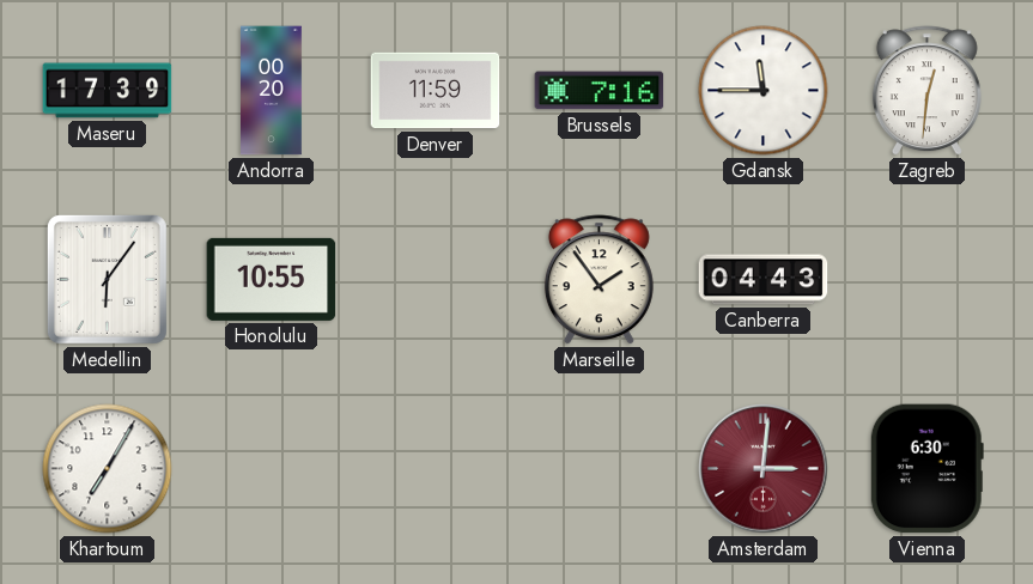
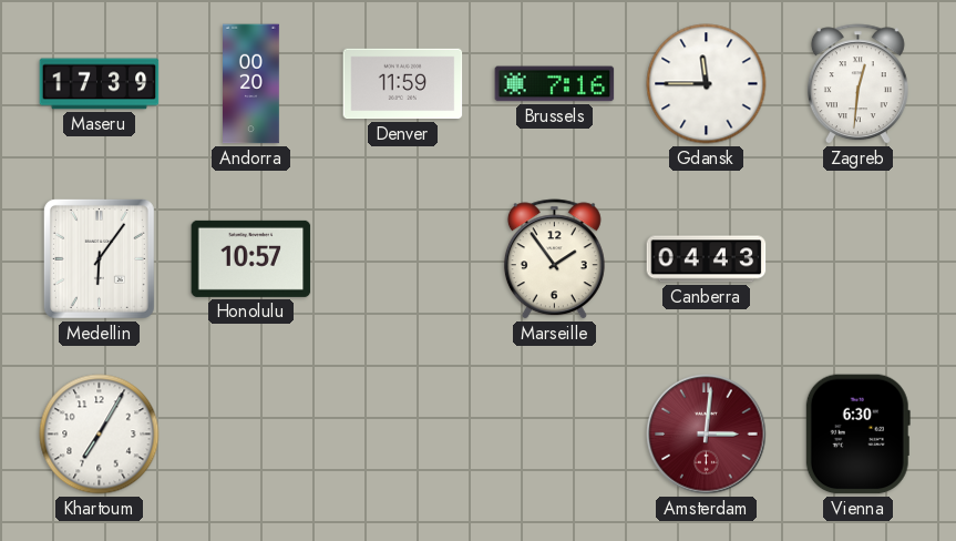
Honolulu: 10:55 -> 10:57
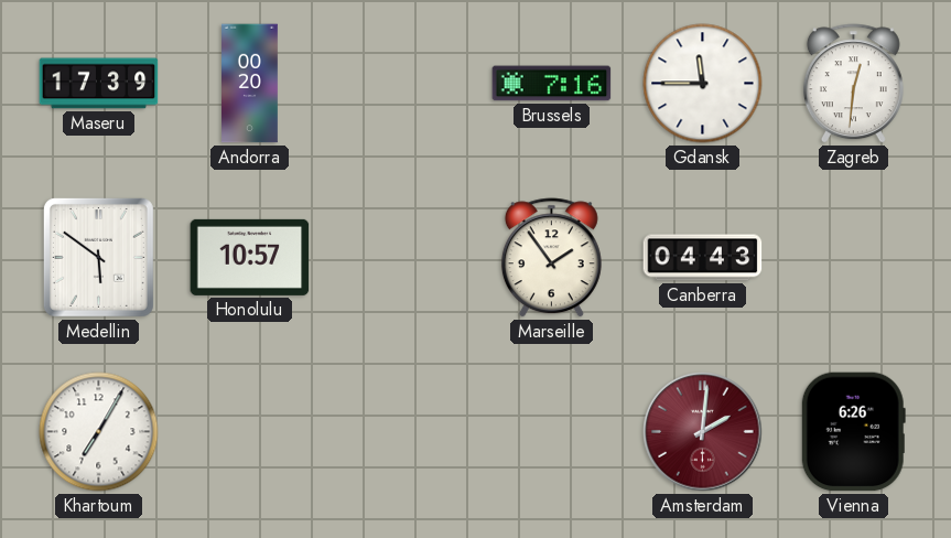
Denver: 11:59 -> none
Medellin: 6:06 -> 5:51
Amsterdam: 3:01 -> 2:01
Vienna: 6:30 -> 6:26
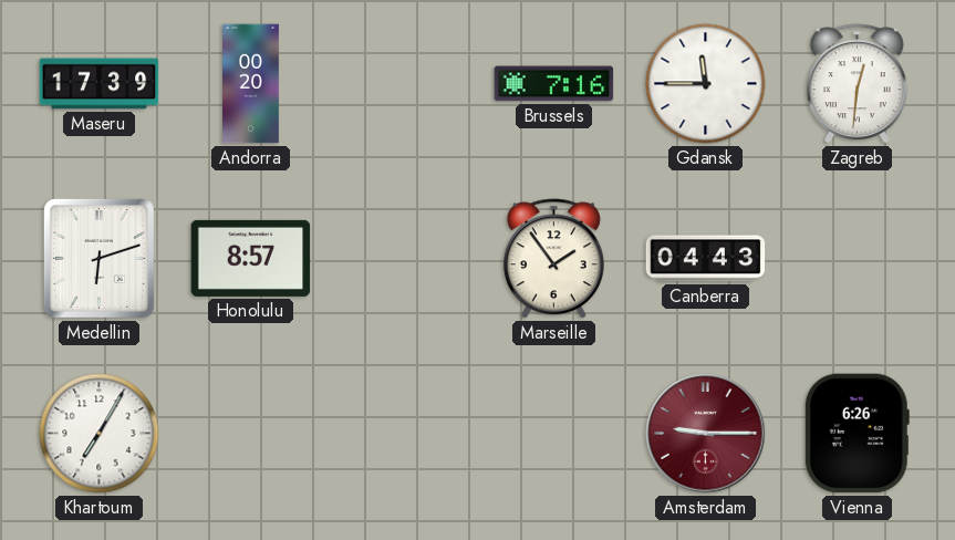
Medellin: 5:51 -> 6:12
Honolulu: 10:57 -> 8:57
Amsterdam: 2:01 -> 9:15
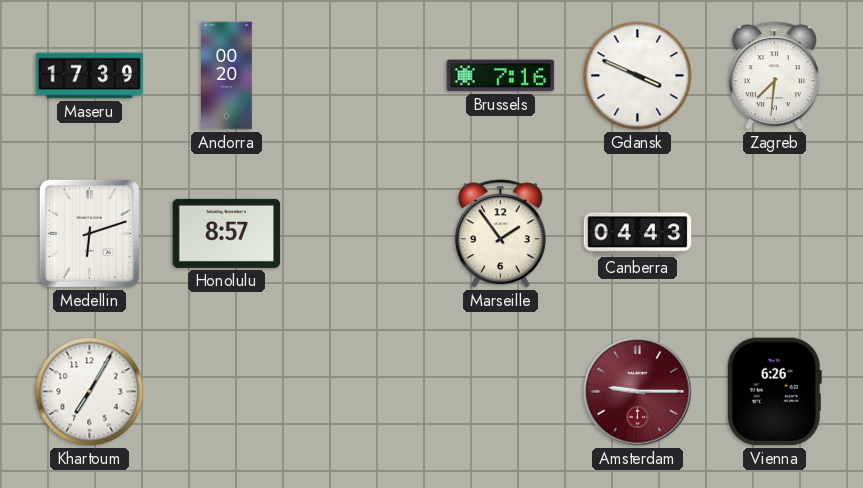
Gdansk: 11:45 -> 3:49
Zagreb: 12:31 -> 7:31
